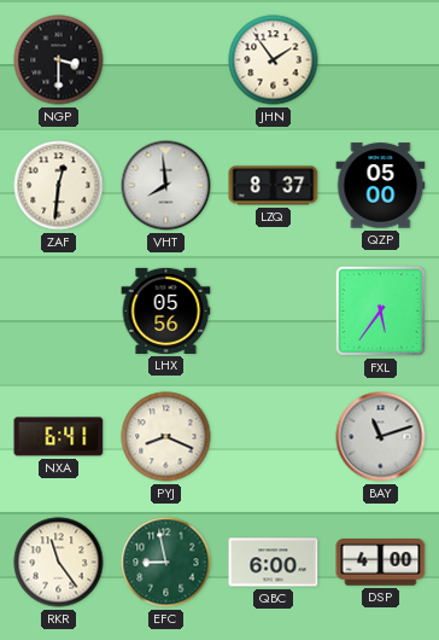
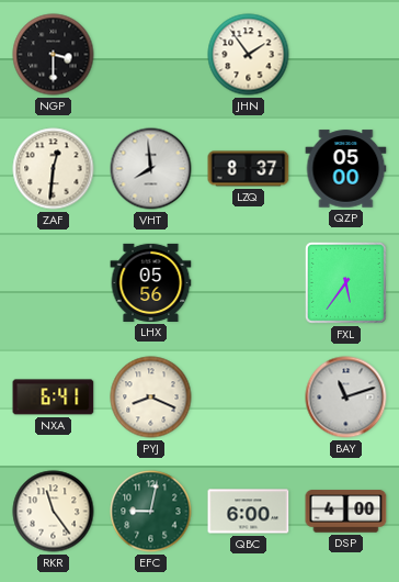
EFC: 8:58 -> 9:02
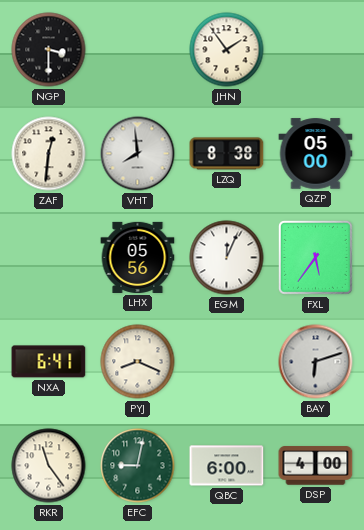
LZQ: 8:37 -> 8:38
EGM: none -> 12:04
BAY: 11:12 -> 6:12
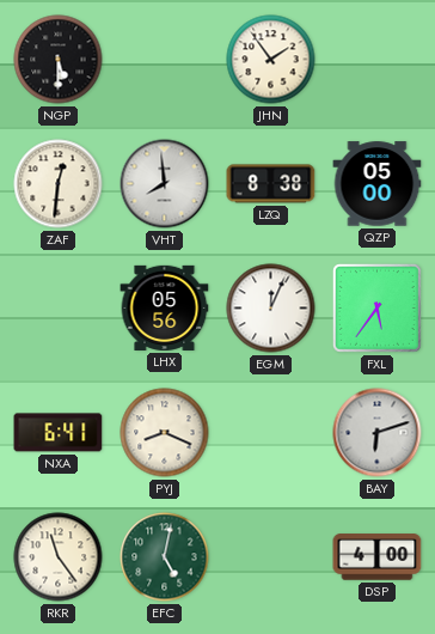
NGP: 3:30 -> 5:30
EFC: 9:02 -> 5:02
QBC: 6:00 -> none
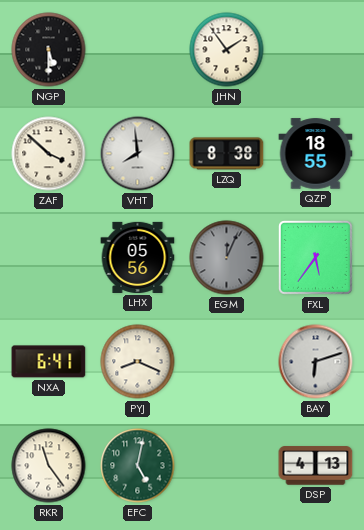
ZAF: 12:31 -> 3:52
QZP: 05:00 -> 18:55
EGM dial: white -> grey
DSP: 4:00 -> 4:13
